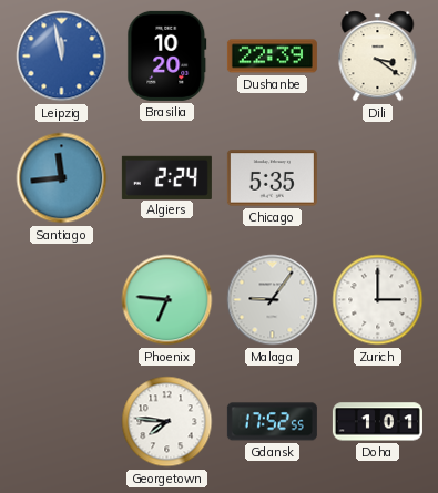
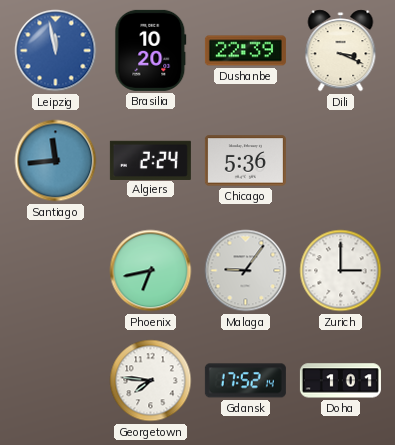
Dili: 3:21 -> 3:19
Chicago: 5:35 -> 5:36
Phoenix: 6:46 -> 6:43
Gdansk: 17:52:55 -> 17:52:14
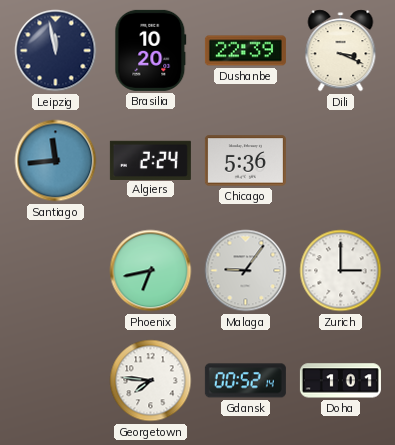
Leipzig dial: blue -> navy
Gdansk: 17:52 -> 00:52
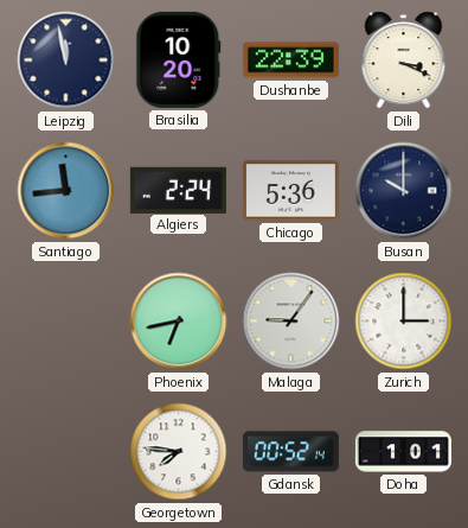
Busan: none -> 10:00
